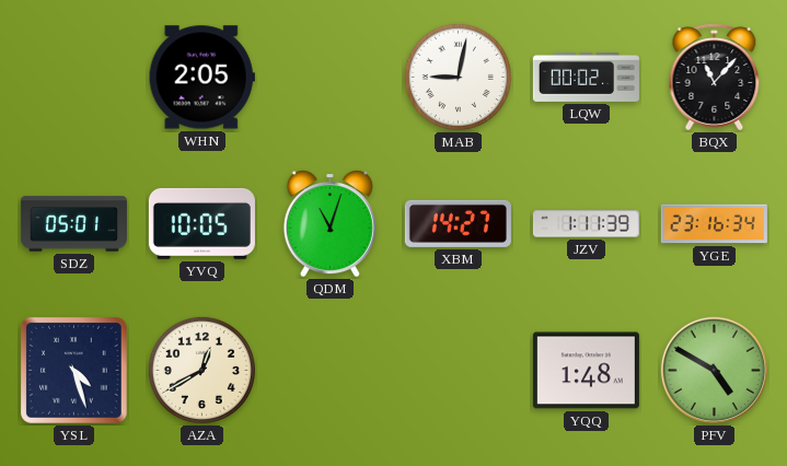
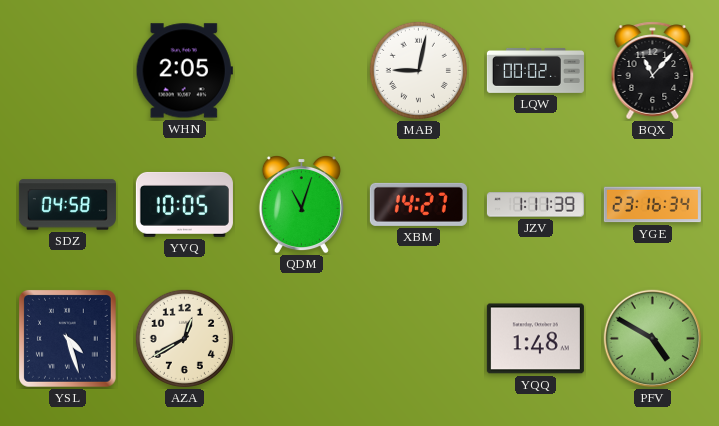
SDZ: 05:01 -> 04:58
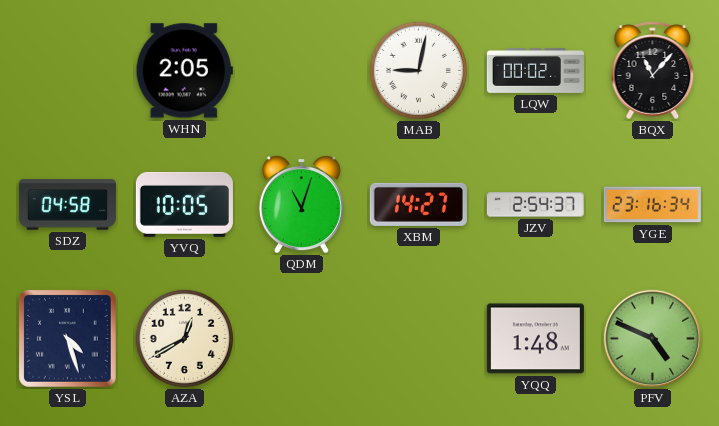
JZV: 1:11 -> 2:54
PFV: 4:50 -> 4:49
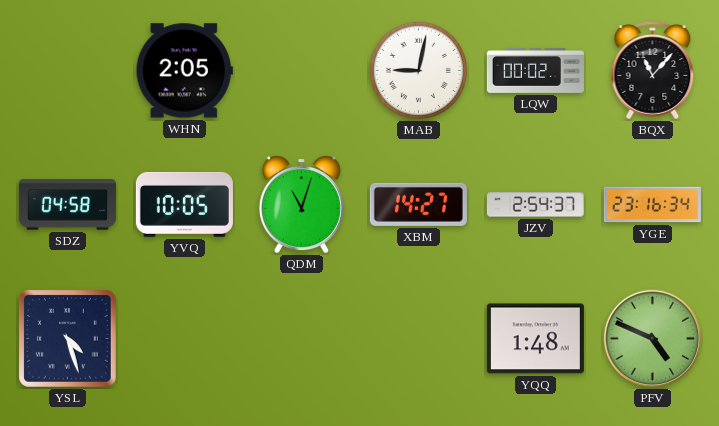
AZA: 12:40 -> none
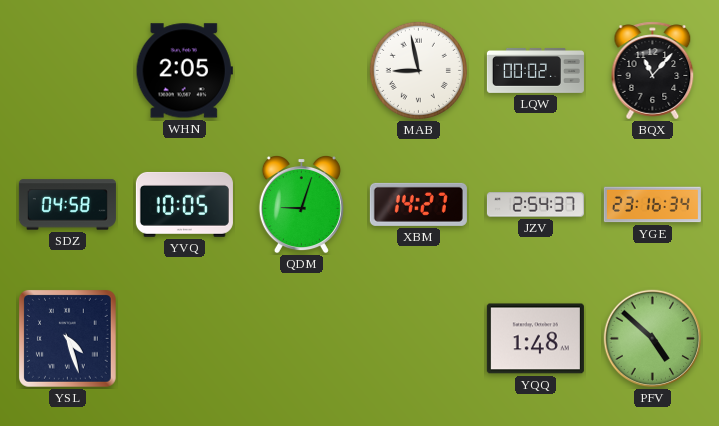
MAB: 9:02 -> 8:58
QDM: 11:03 -> 9:03
PFV: 4:49 -> 4:52
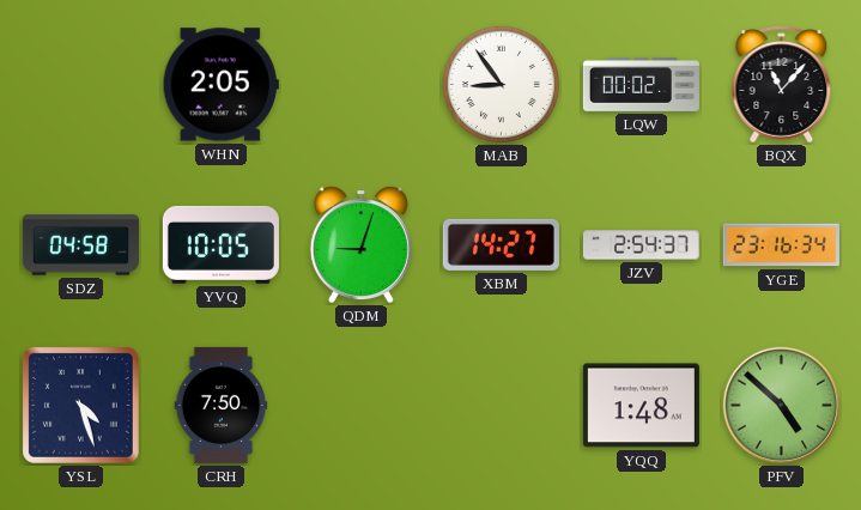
MAB: 8:58 -> 8:54
CRH: none -> 7:50
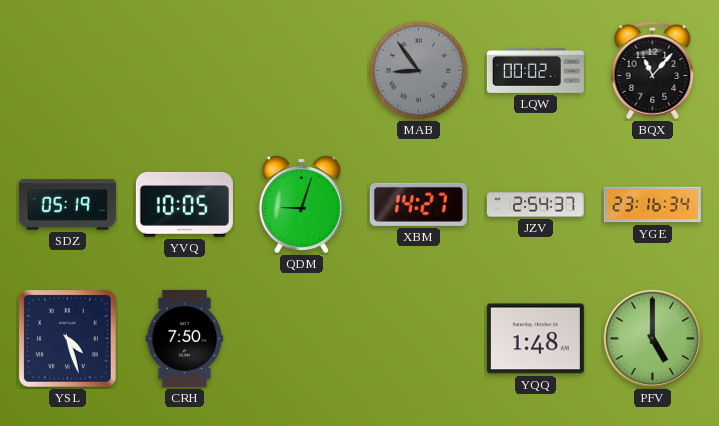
WHN: 2:05 -> none
MAB dial: white -> grey
SDZ: 04:58 -> 05:19
PFV: 4:52 -> 5:00
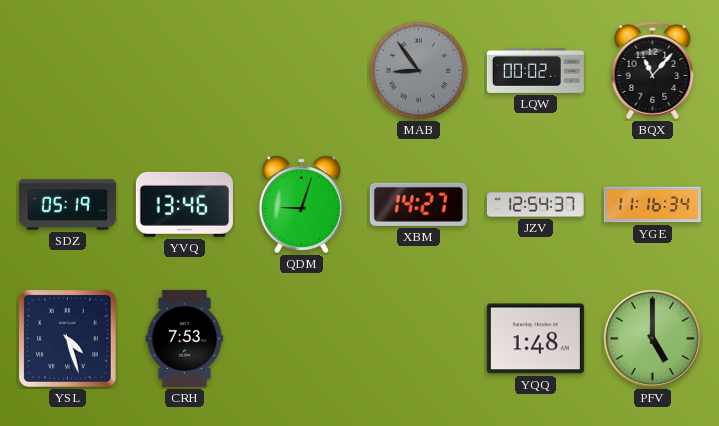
YVQ: 10:05 -> 13:46
JZV: 2:54 -> 12:54
YGE: 23:16 -> 11:16
CRH: 7:50 -> 7:53
